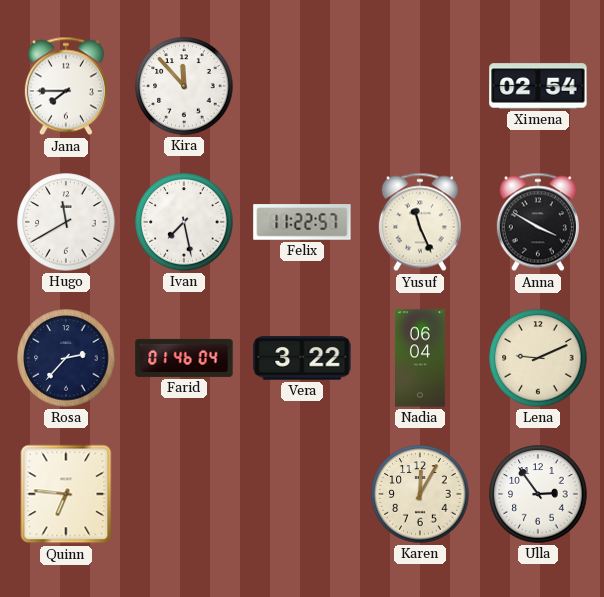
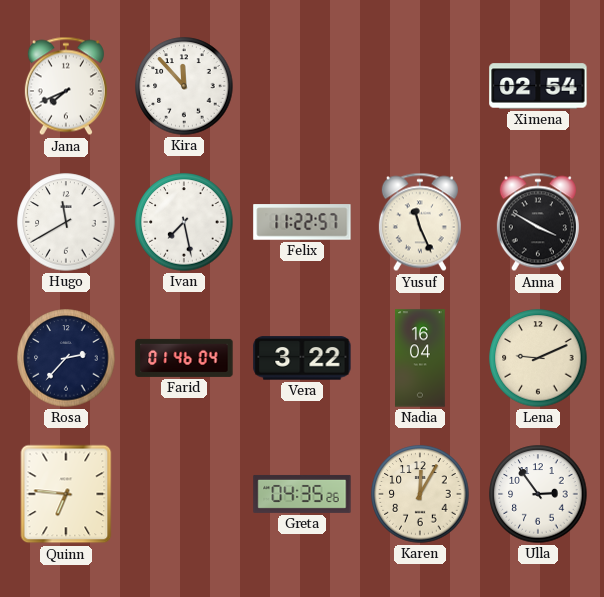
Jana: 7:45 -> 7:41
Nadia: 06:04 -> 16:04
Greta: none -> 04:35
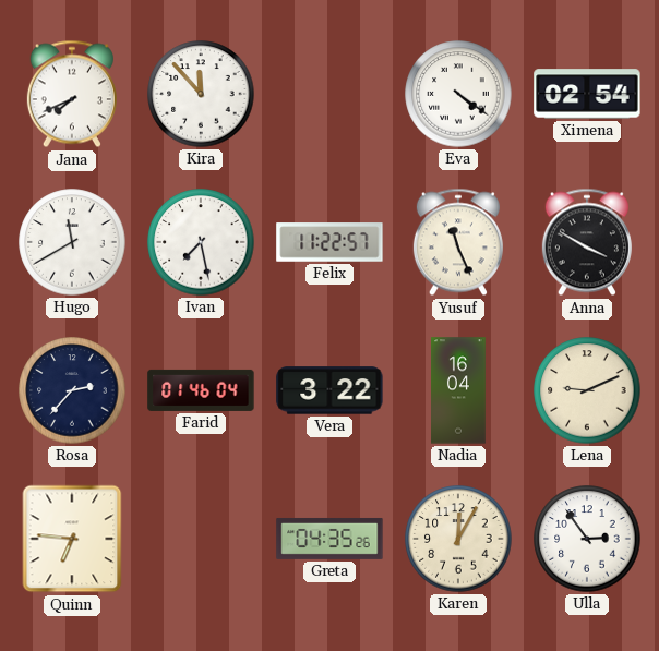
Eva: none -> 4:21
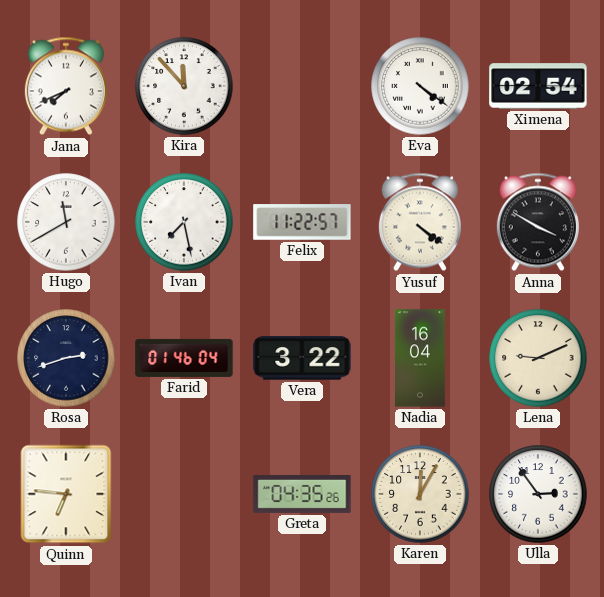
Yusuf: 11:26 -> 4:21
Rosa: 2:37 -> 2:42
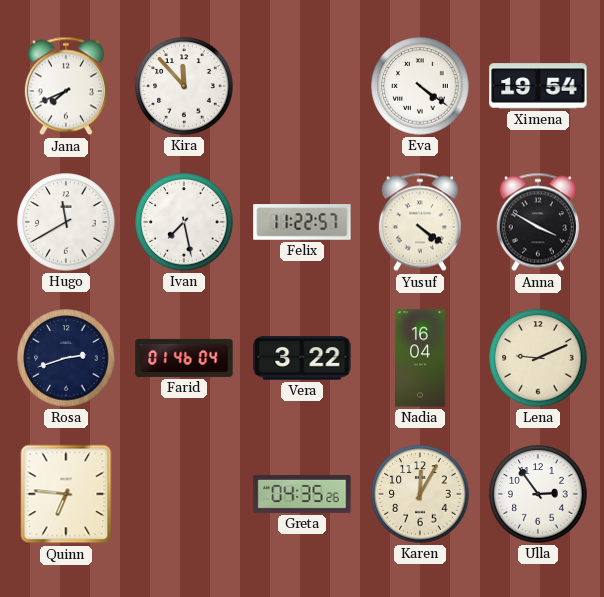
Ximena: 02:54 -> 19:54
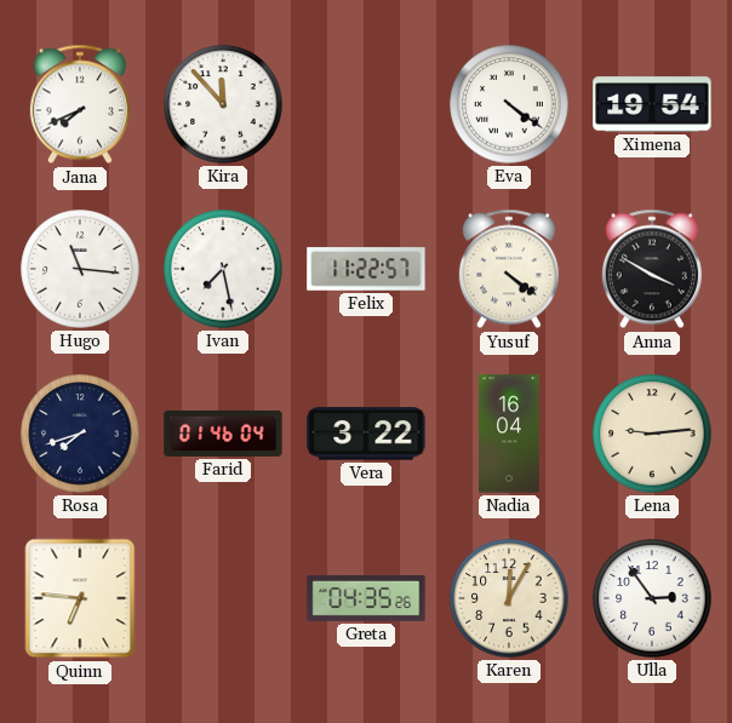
Hugo: 11:40 -> 11:16
Rosa: 2:42 -> 7:42
Lena: 9:11 -> 9:14
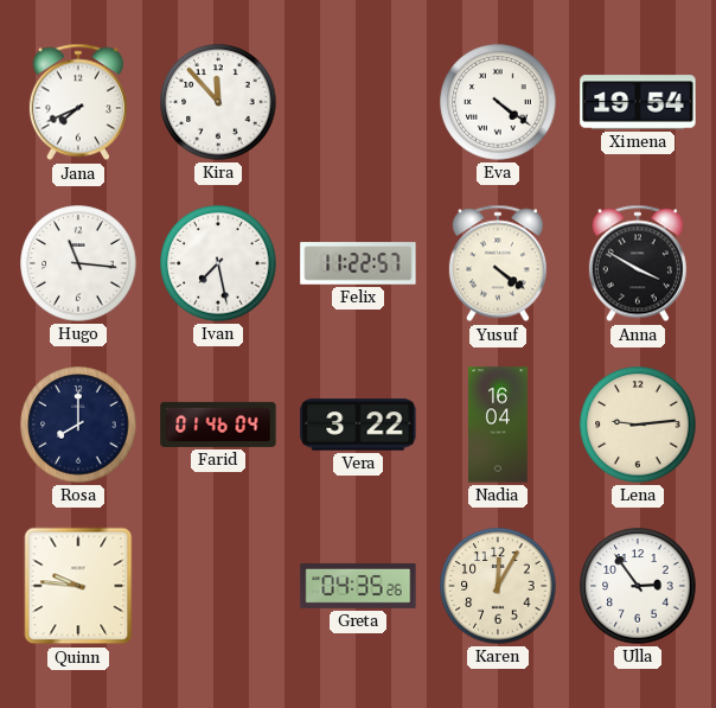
Rosa: 7:42 -> 8:00
Quinn: 6:46 -> 9:46
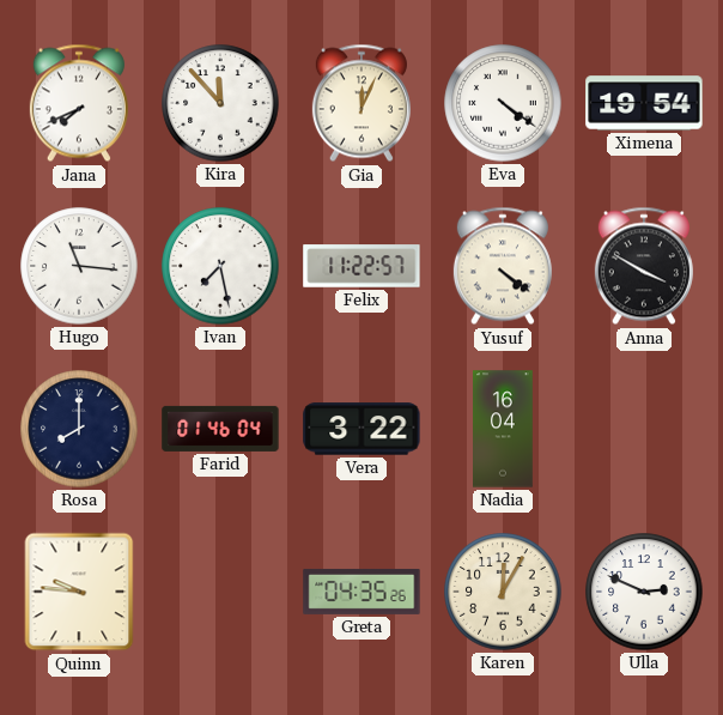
Gia: none -> 12:04
Lena: 9:14 -> none
Ulla: 2:54 -> 2:49
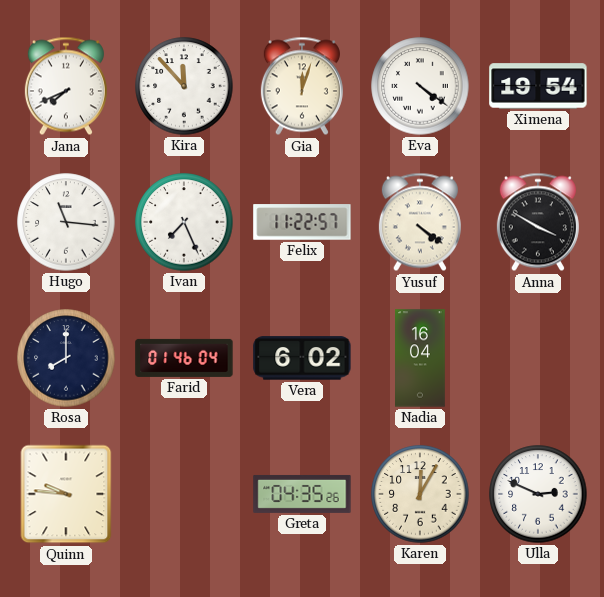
Gia: 12:04 -> 12:03
Ivan: 7:28 -> 7:26
Vera: 3:22 -> 6:02
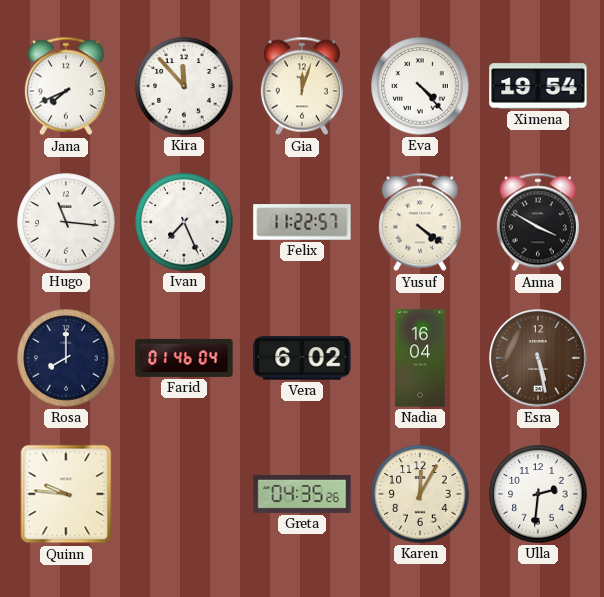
Eva: 4:21 -> 4:23
Esra: none -> 5:28
Ulla: 2:49 -> 2:31
